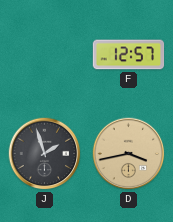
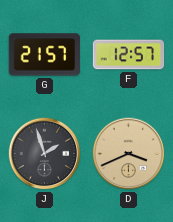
G: none -> 21:57
D: 3:43 -> 3:41
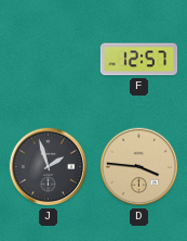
G: 21:57 -> none
D: 3:41 -> 3:46
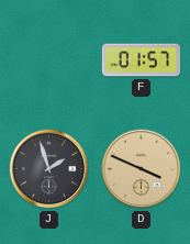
F: 12:57 -> 01:57
D: 3:46 -> 3:49
